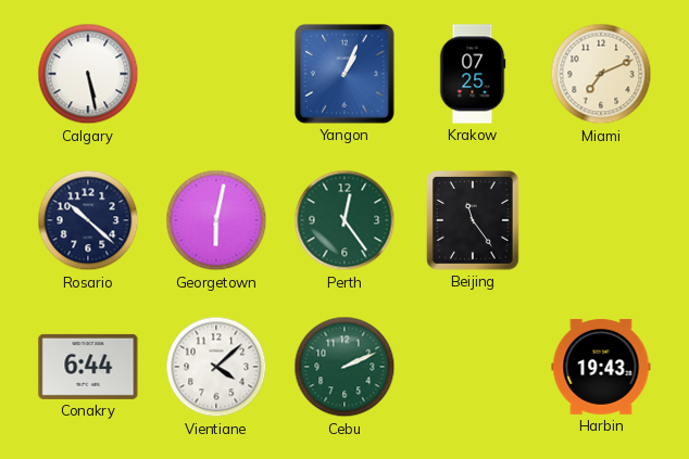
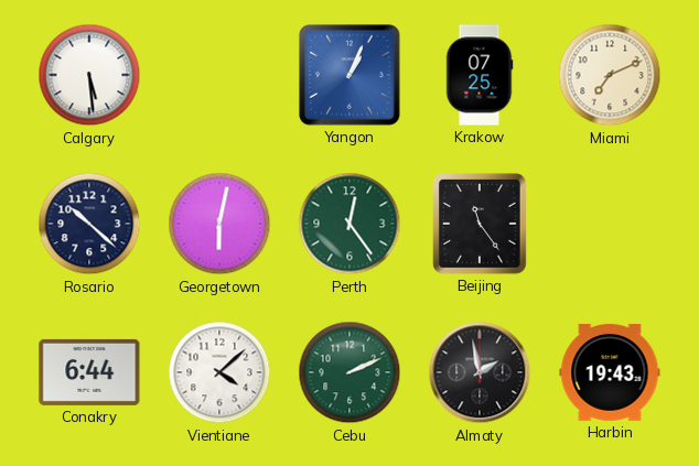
Calgary: 5:28 -> 5:29
Almaty: none -> 1:58
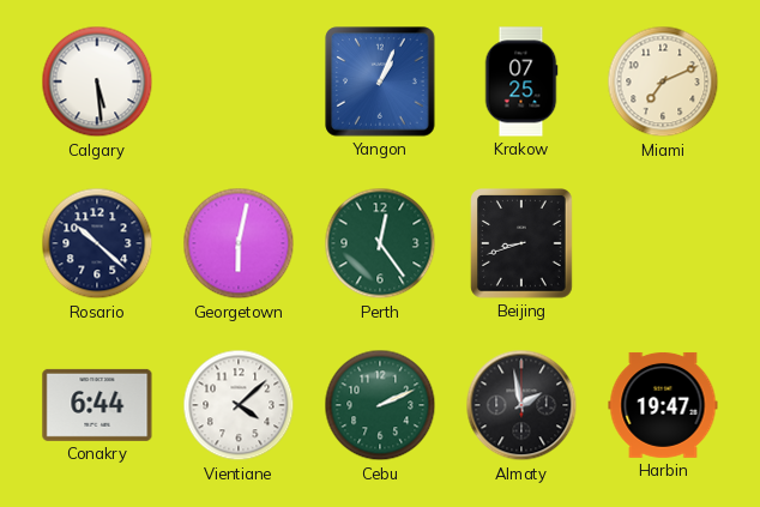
Beijing: 11:24 -> 8:42
Harbin: 19:43 -> 19:47
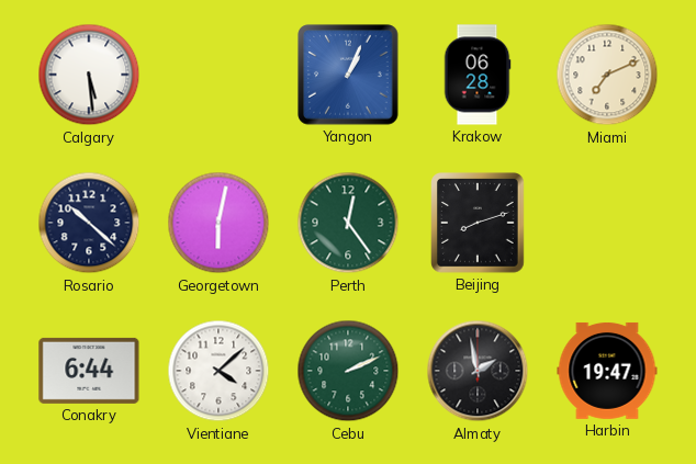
Krakow: 07:25 -> 06:28
Beijing: 8:42 -> 8:12
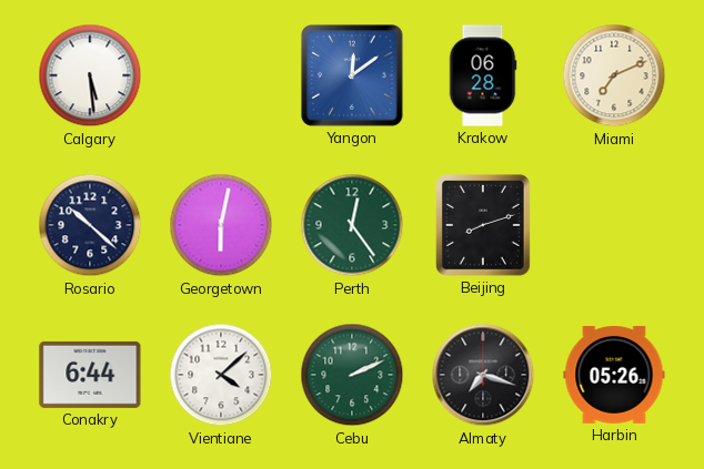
Yangon: 1:04 -> 12:09
Almaty: 1:58 -> 7:18
Harbin: 19:47 -> 05:26
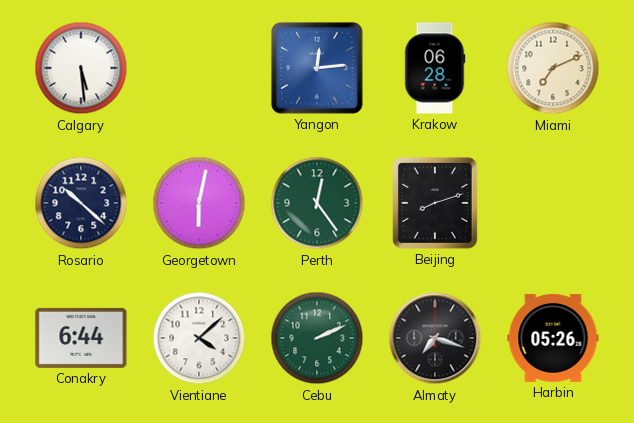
Yangon: 12:09 -> 12:14
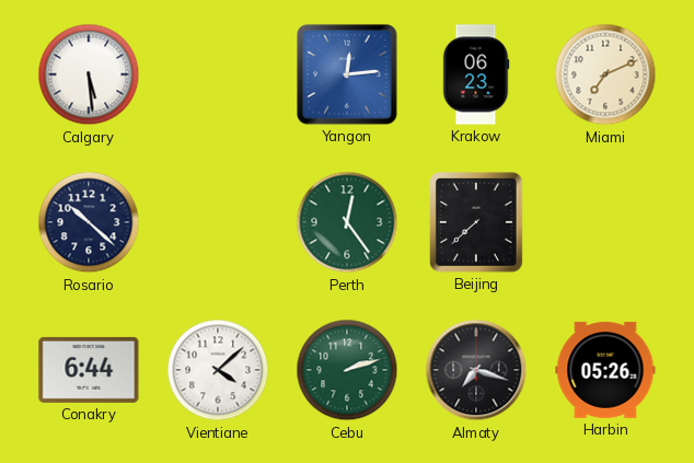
Krakow: 06:28 -> 06:23
Georgetown: 6:02 -> none
Beijing: 8:12 -> 7:38
Cebu: 2:11 -> 2:12
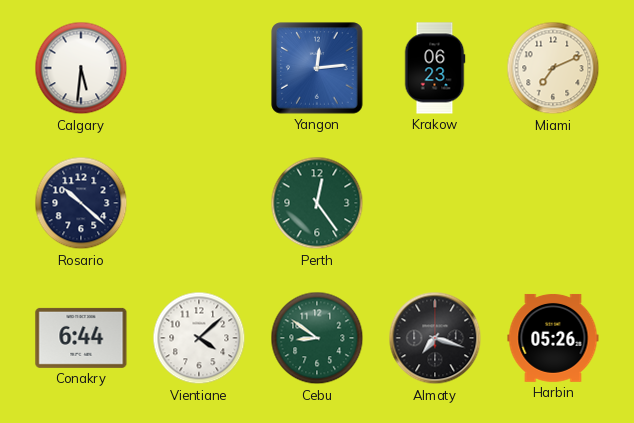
Calgary: 5:29 -> 5:31
Beijing: 7:38 -> none
Cebu: 2:12 -> 8:51
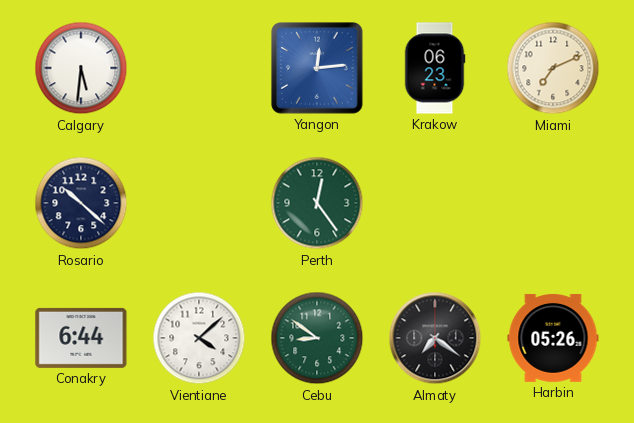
Almaty: 7:18 -> 7:21
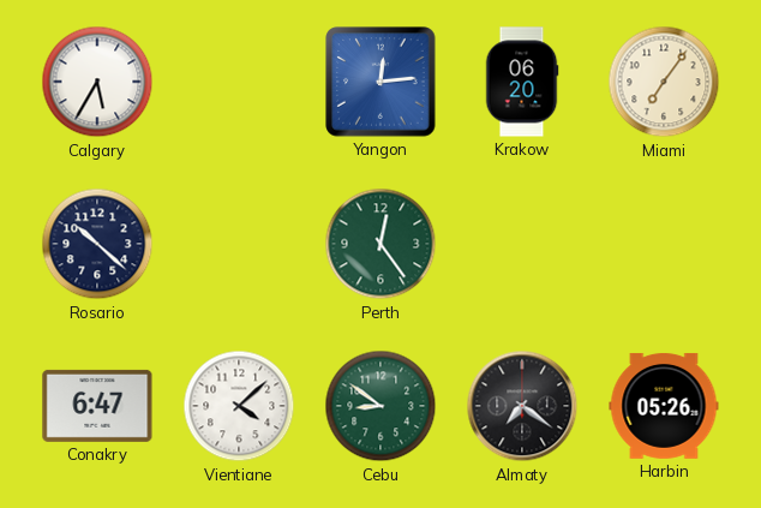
Calgary: 5:31 -> 5:35
Krakow: 06:23 -> 06:20
Miami: 7:11 -> 7:06
Conakry: 6:44 -> 6:47
